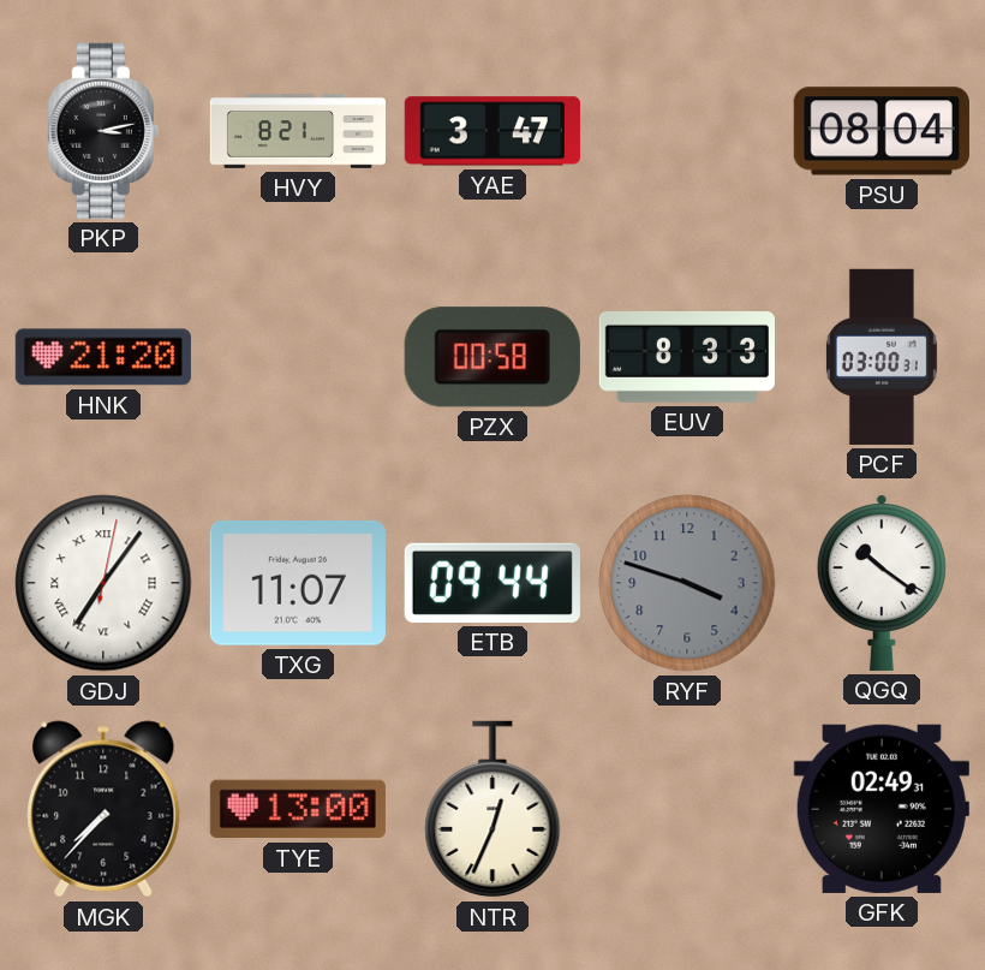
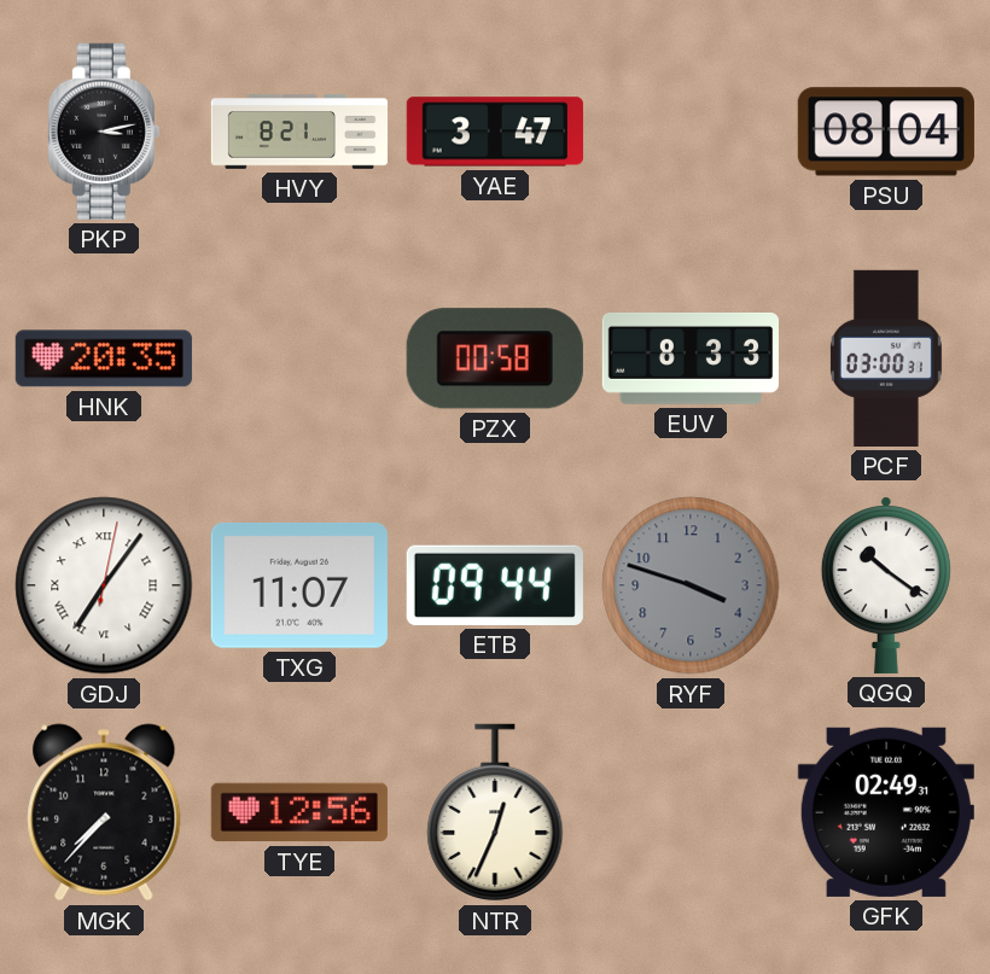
HNK: 21:20 -> 20:35
TYE: 13:00 -> 12:56
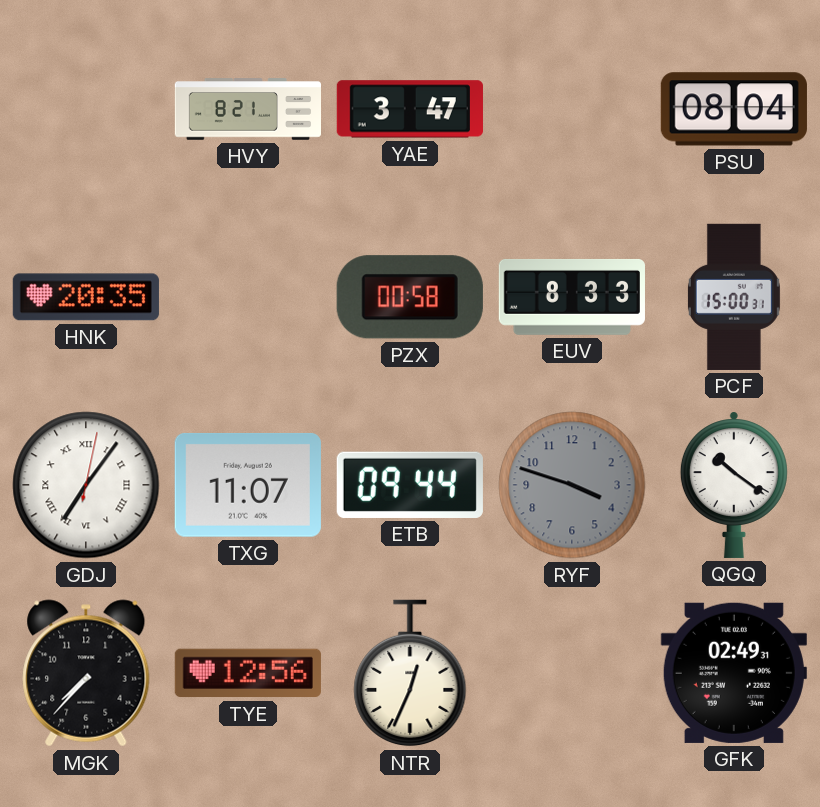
PKP: 3:13 -> none
PCF: 03:00 -> 15:00
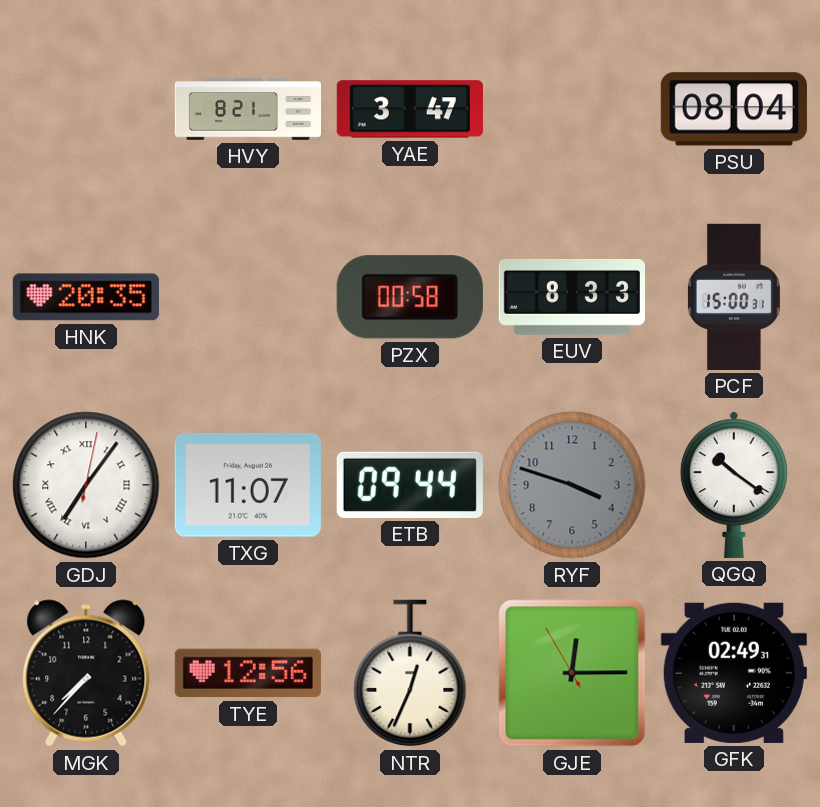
GJE: none -> 12:14
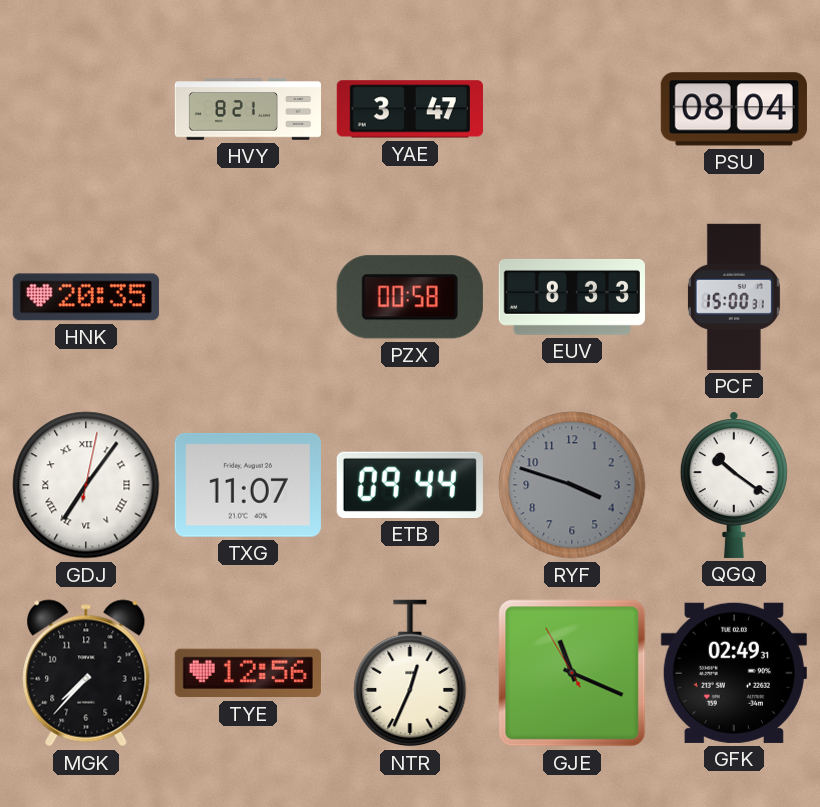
GJE: 12:14 -> 11:18
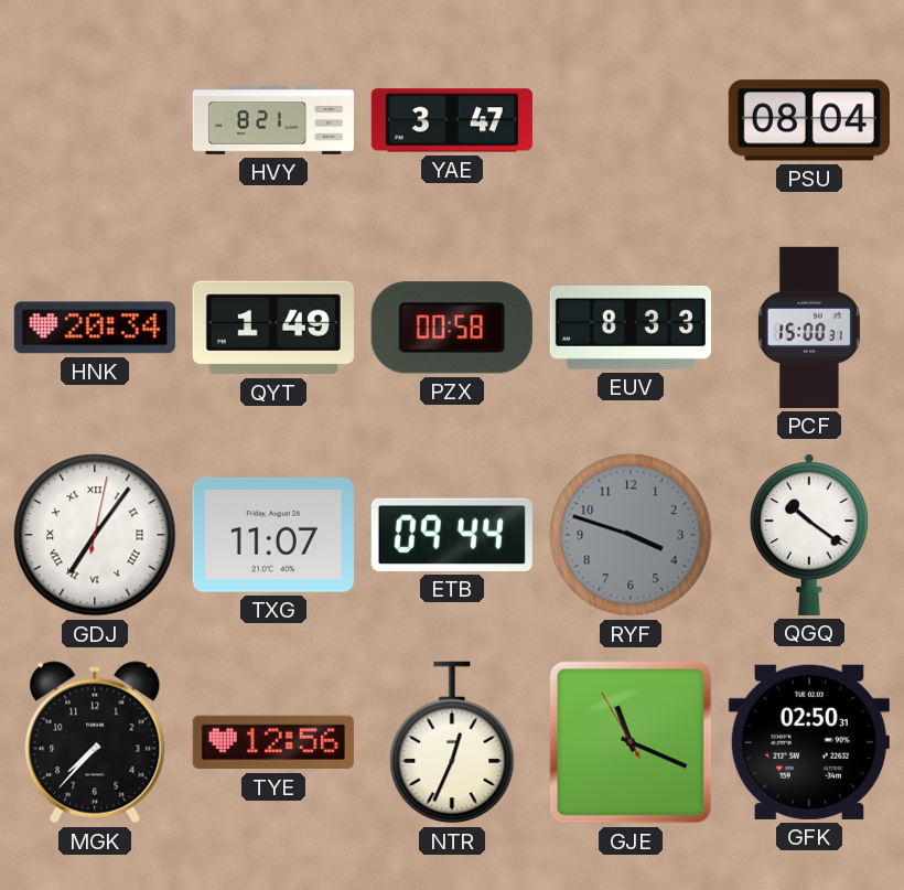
HNK: 20:35 -> 20:34
QYT: none -> 1:49
GFK: 02:49 -> 02:50
